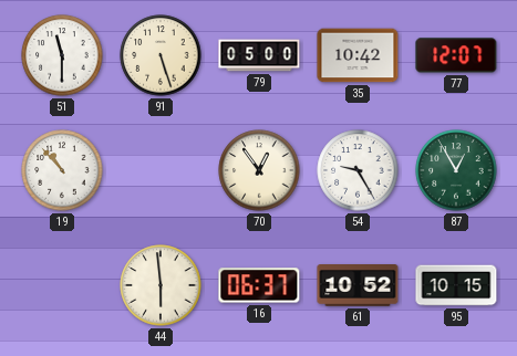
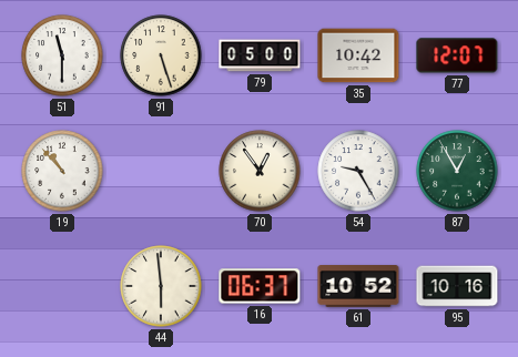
95: 10:15 -> 10:16
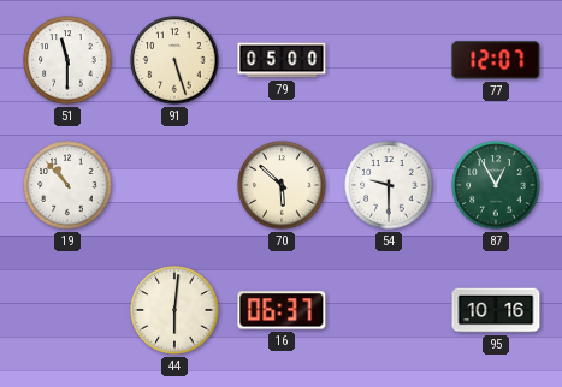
35: 10:42 -> none
70: 12:54 -> 5:52
54: 9:25 -> 9:30
44: 5:59 -> 6:01
61: 10:52 -> none
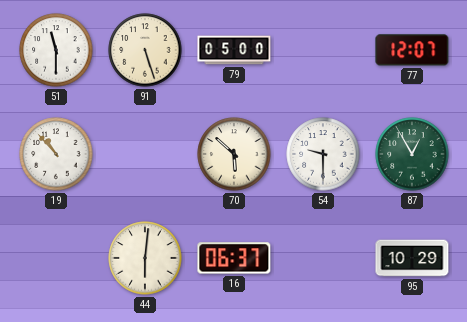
95: 10:16 -> 10:29
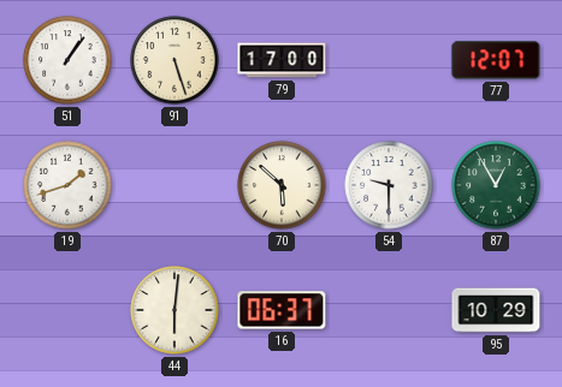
51: 11:30 -> 1:06
79: 05:00 -> 17:00
19: 10:53 -> 1:42
